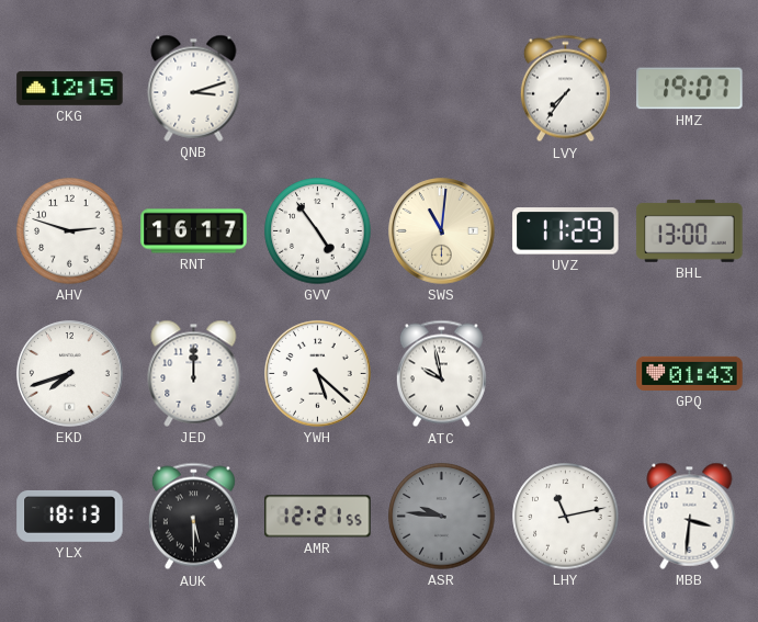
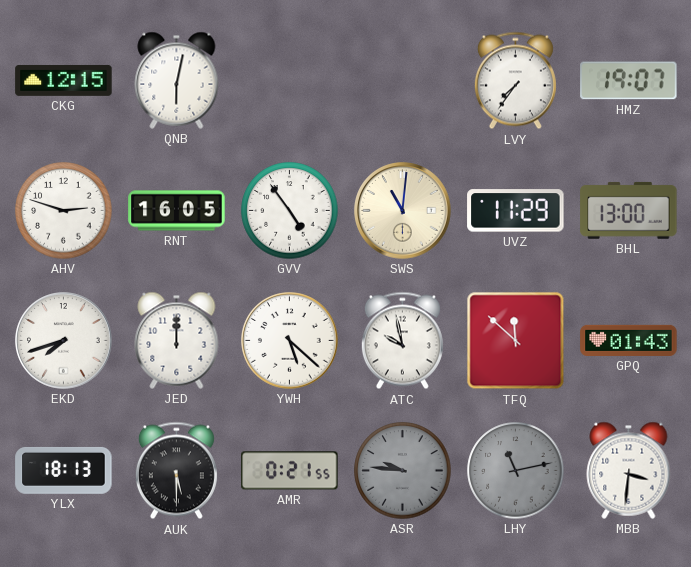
QNB: 3:12 -> 6:02
RNT: 16:17 -> 16:05
TFQ: none -> 11:52
AMR: 12:21 -> 0:21
LHY dial: white -> grey
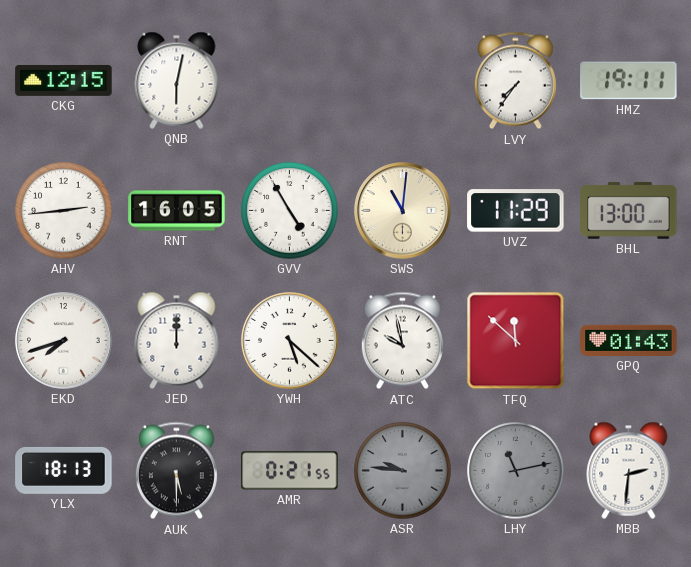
HMZ: 19:07 -> 19:11
AHV: 2:48 -> 2:44
GVV: 4:54 -> 4:55
MBB: 3:31 -> 2:31
